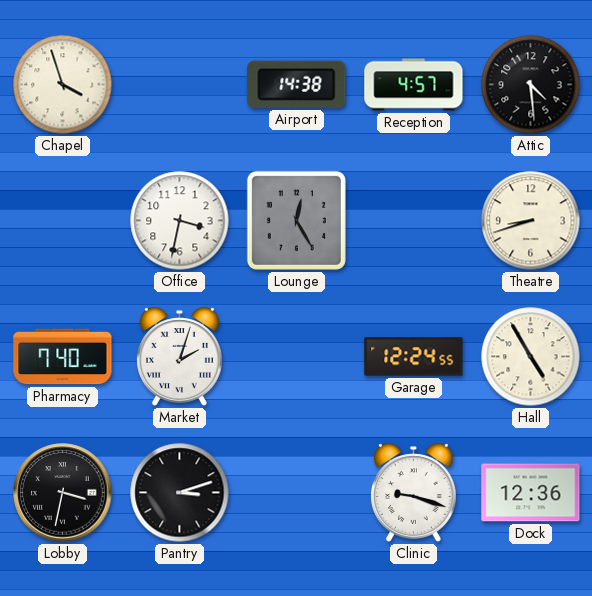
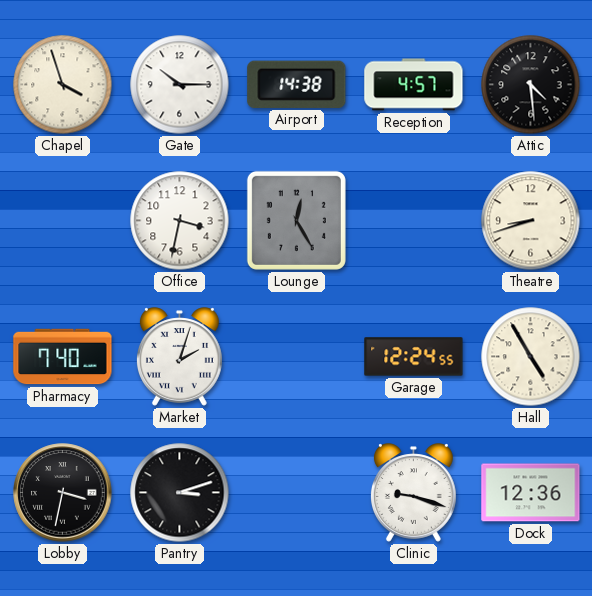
Gate: none -> 10:15
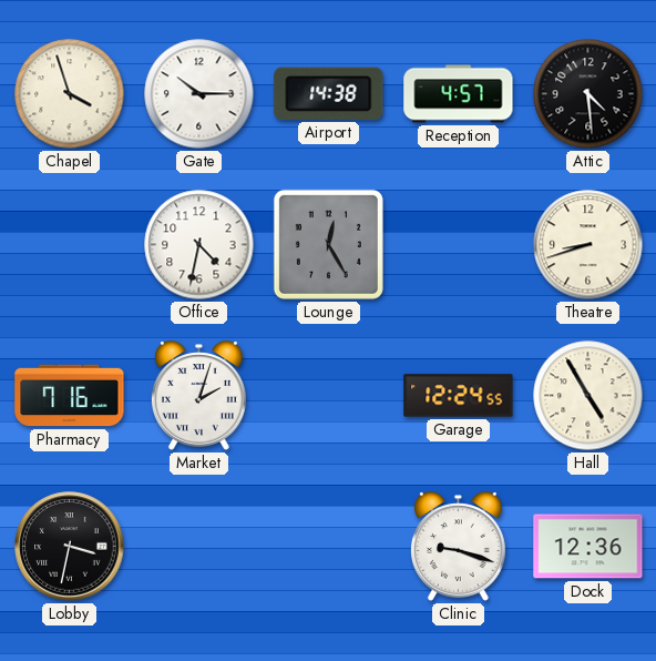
Office: 3:32 -> 4:32
Pharmacy: 7:40 -> 7:16
Pantry: 3:12 -> none
